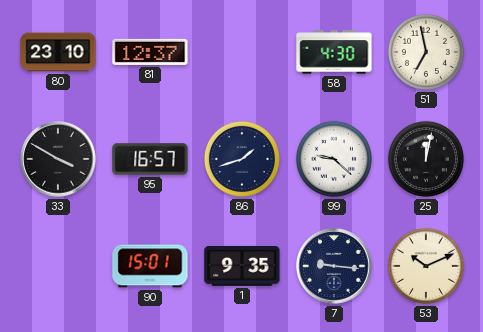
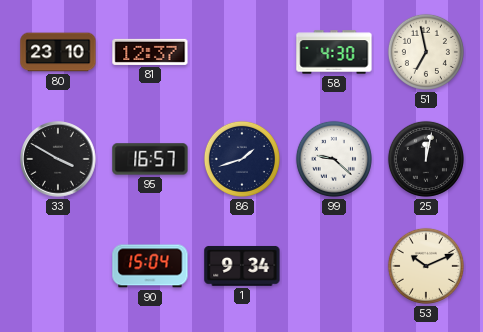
90: 15:01 -> 15:04
1: 9:35 -> 9:34
7: 9:16 -> none
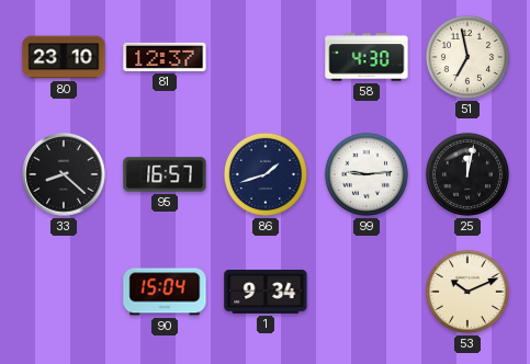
33: 3:50 -> 8:22
99: 9:22 -> 9:14
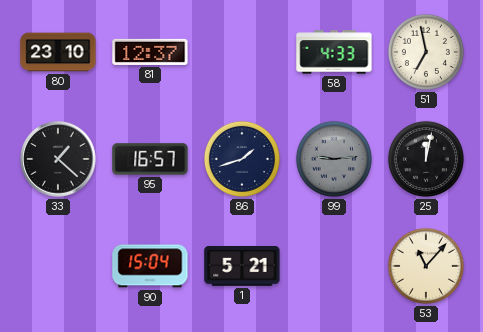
58: 4:30 -> 4:33
33: 8:22 -> 1:22
99 dial: white -> grey
1: 9:34 -> 5:21
53: 10:11 -> 11:07
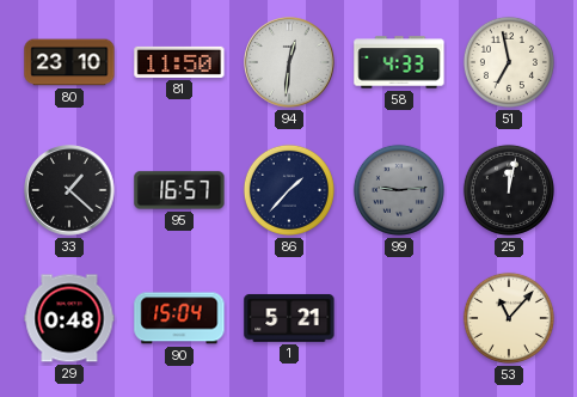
81: 12:37 -> 11:50
94: none -> 12:31
86: 1:42 -> 1:37
29: none -> 0:48
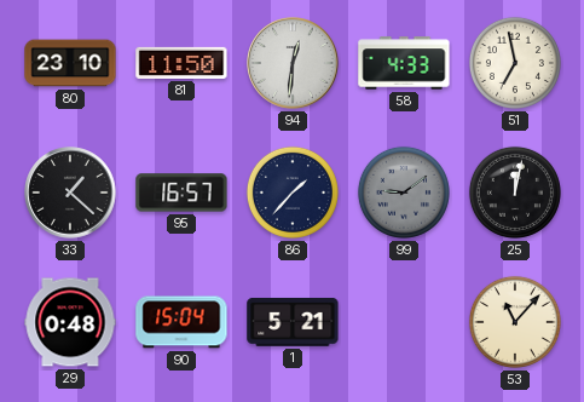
99: 9:14 -> 9:09
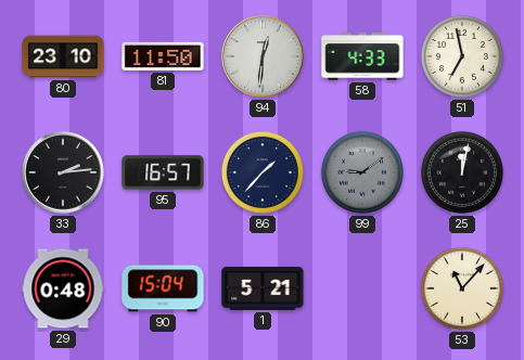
33: 1:22 -> 2:14
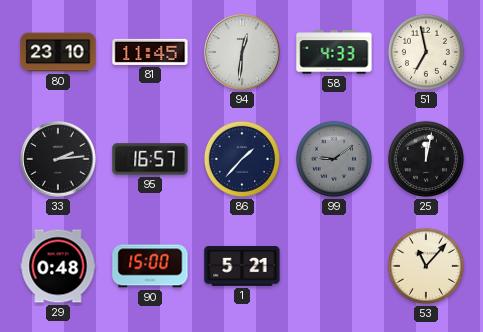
81: 11:50 -> 11:45
90: 15:04 -> 15:00
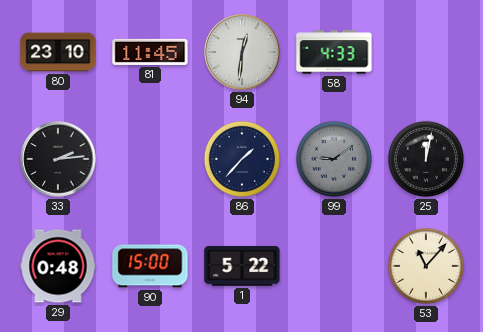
51: 6:58 -> none
95: 16:57 -> none
1: 5:21 -> 5:22
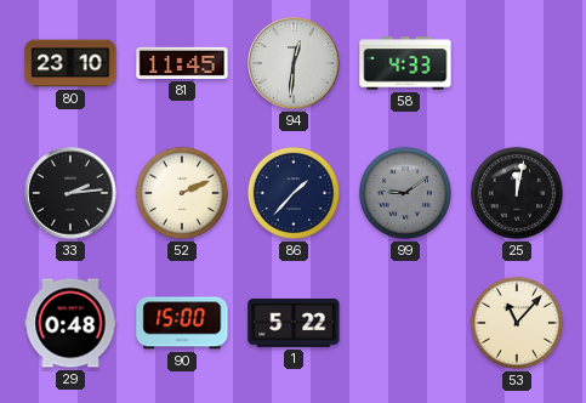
52: none -> 2:11
